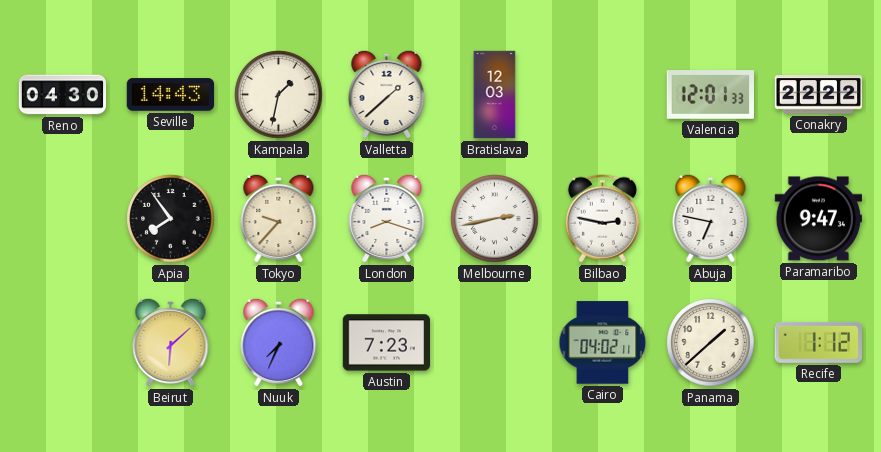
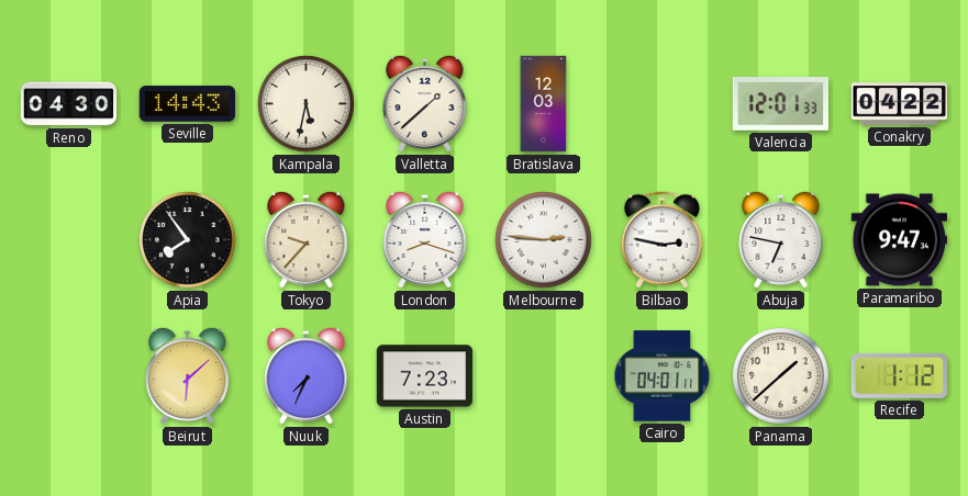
Kampala: 1:32 -> 5:32
Conakry: 22:22 -> 04:22
Melbourne: 2:43 -> 2:46
Cairo: 04:02 -> 04:01
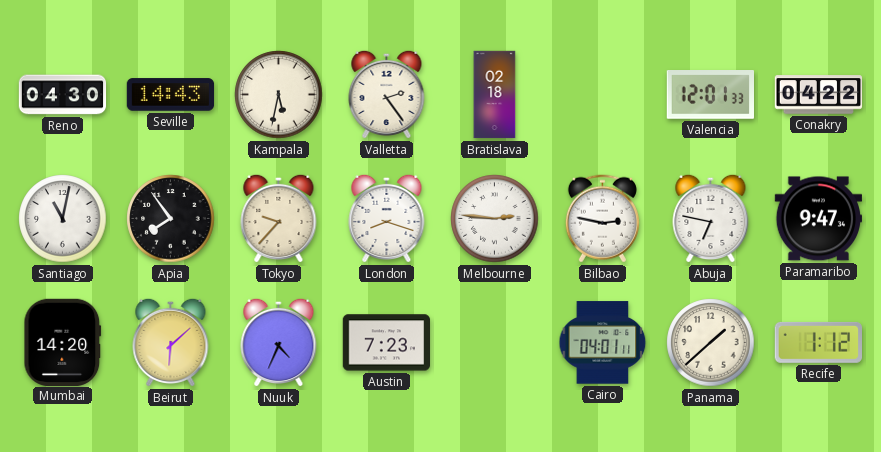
Valletta: 1:38 -> 2:24
Bratislava: 12:03 -> 02:18
Santiago: none -> 11:02
Mumbai: none -> 14:20
Nuuk: 7:34 -> 4:34
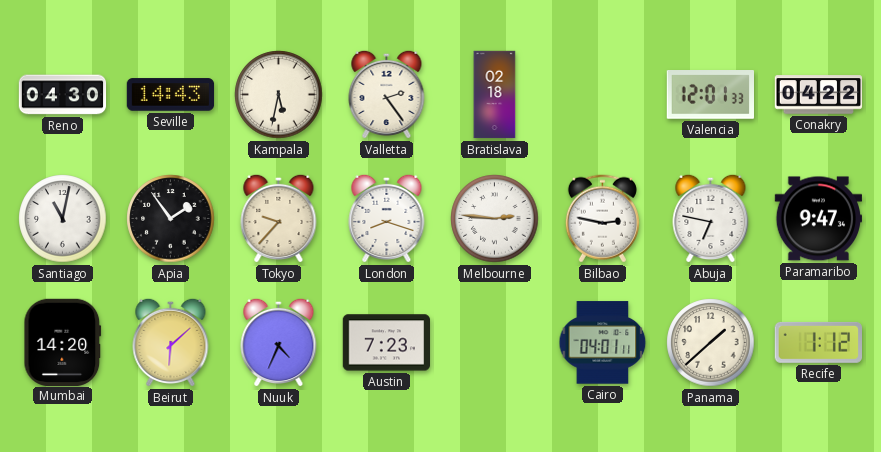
Apia: 7:54 -> 1:54
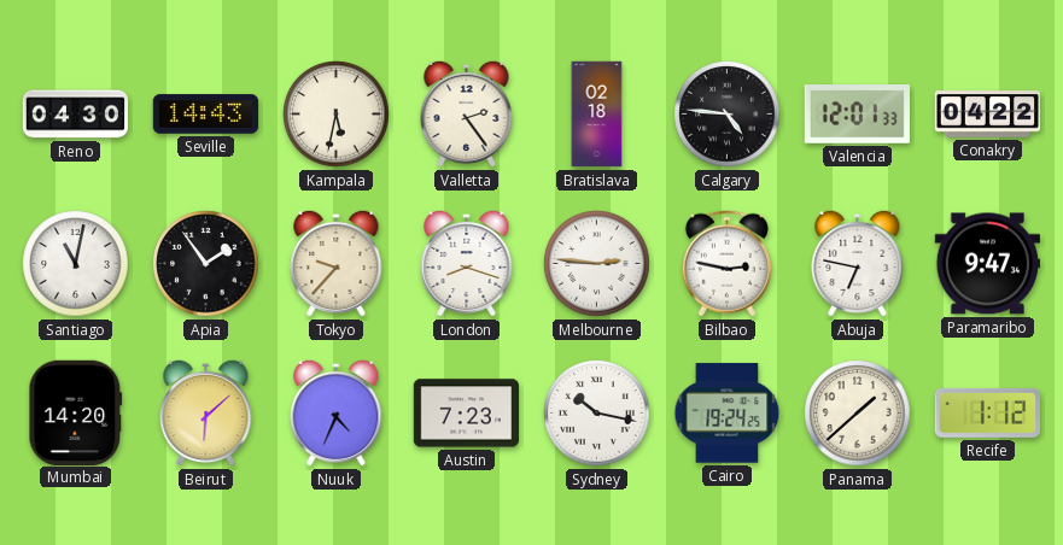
Calgary: none -> 4:46
Sydney: none -> 10:17
Cairo: 04:01 -> 19:24
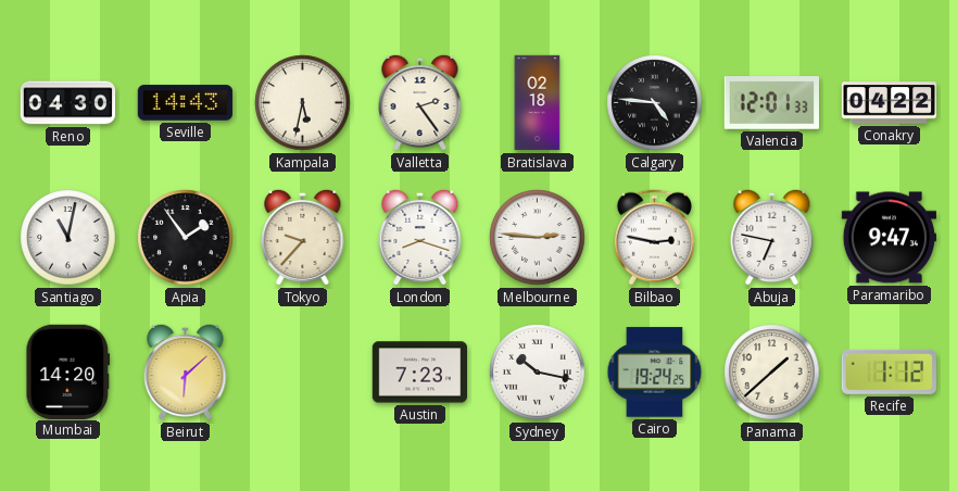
Nuuk: 4:34 -> none
